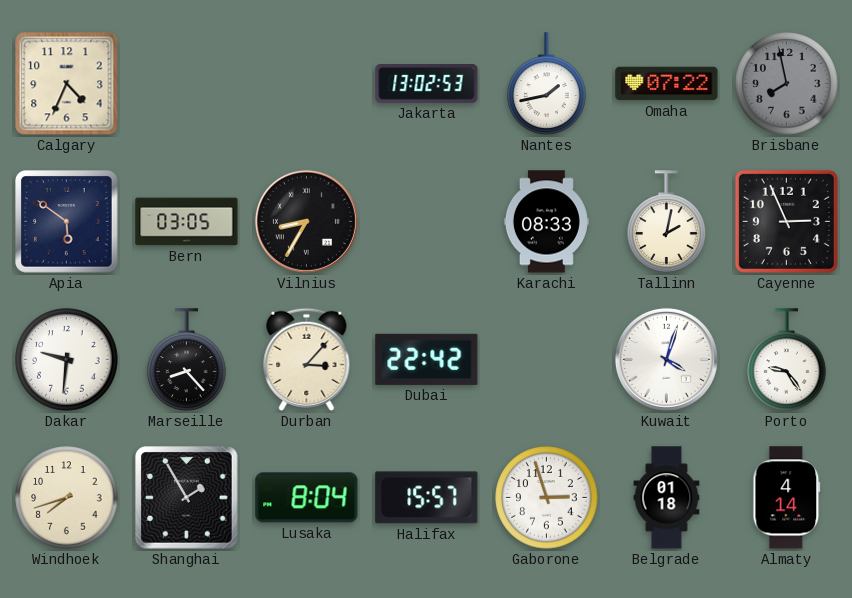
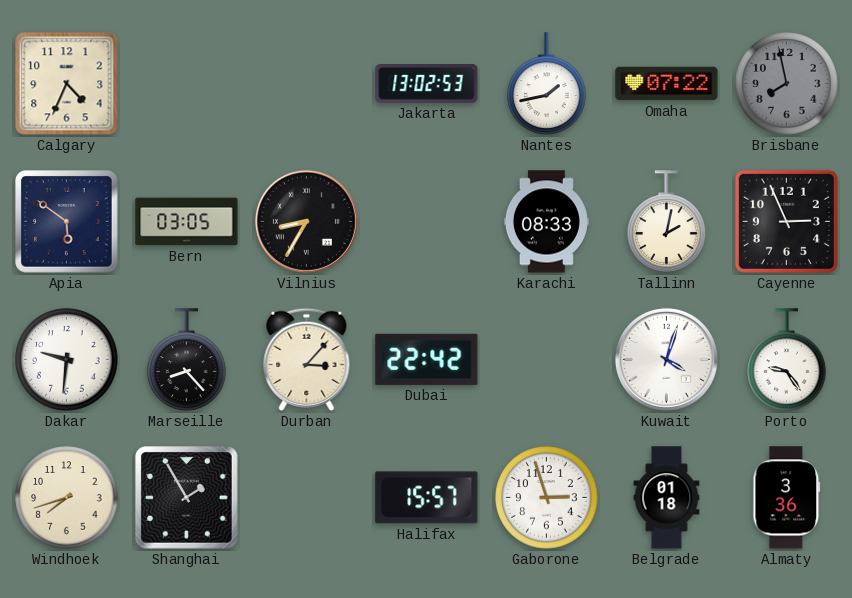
Lusaka: 8:04 -> none
Almaty: 4:14 -> 3:36
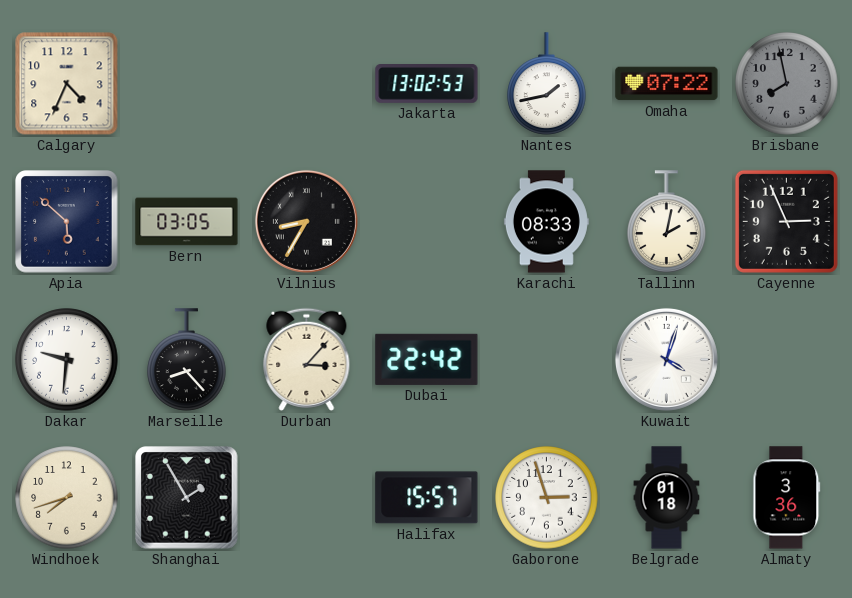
Apia: 5:51 -> 5:52
Porto: 9:24 -> none
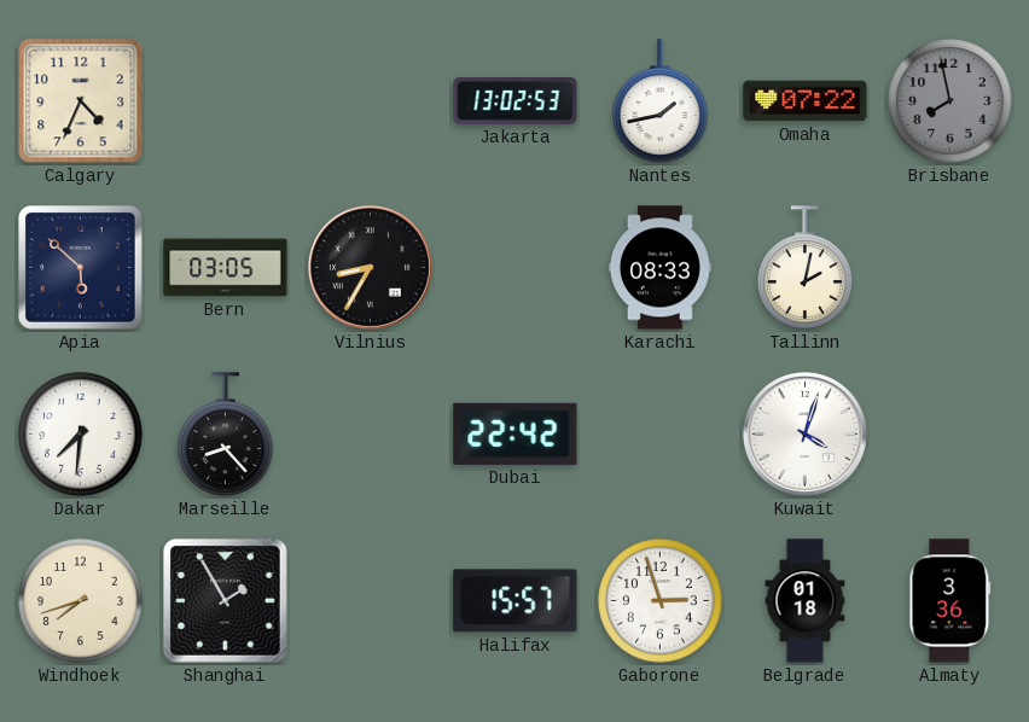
Cayenne: 2:56 -> none
Dakar: 9:31 -> 7:31
Durban: 3:07 -> none
